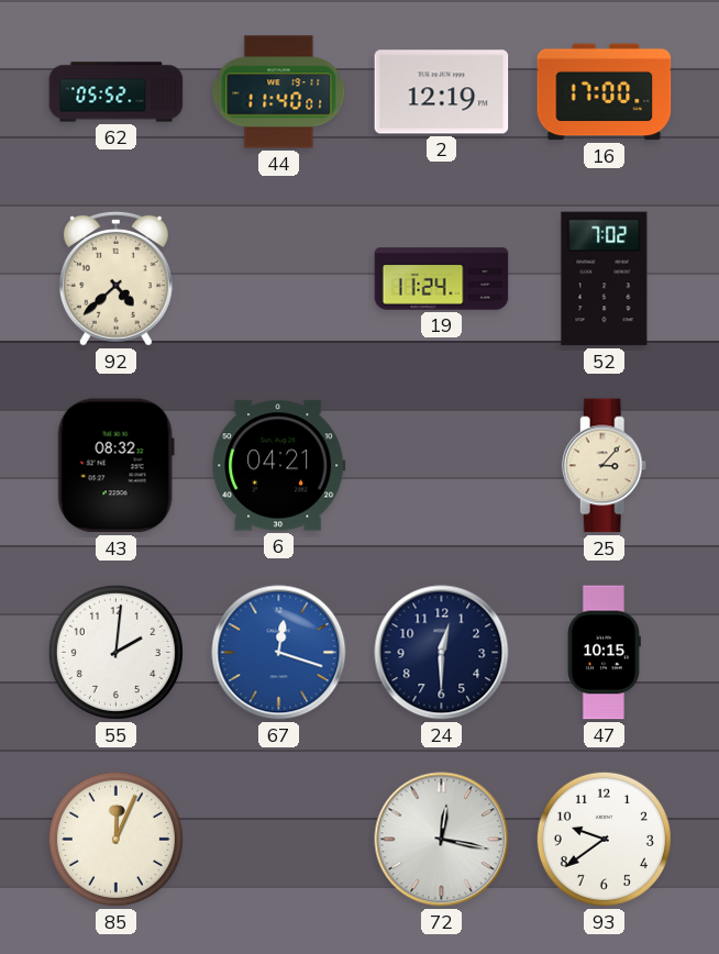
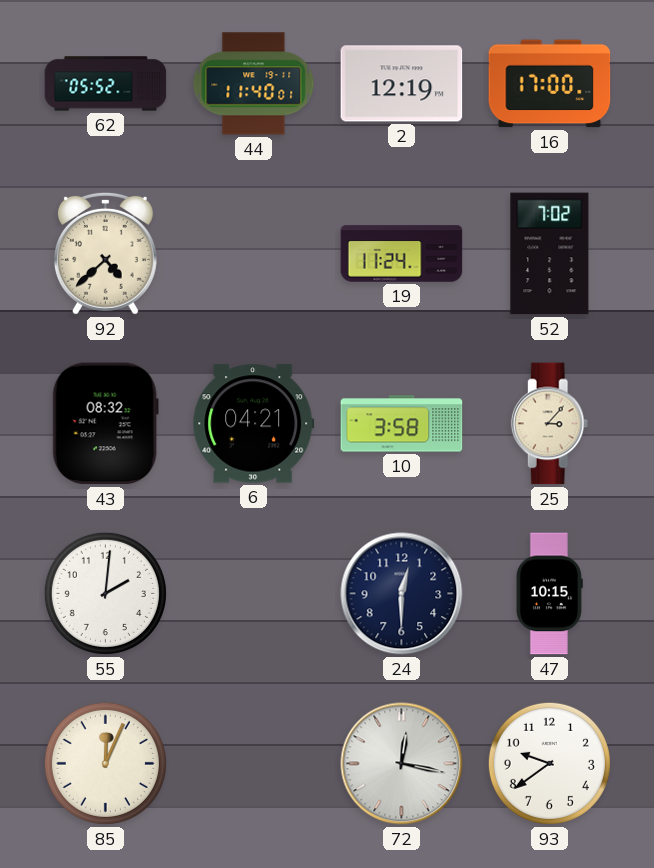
10: none -> 3:58
67: 12:18 -> none
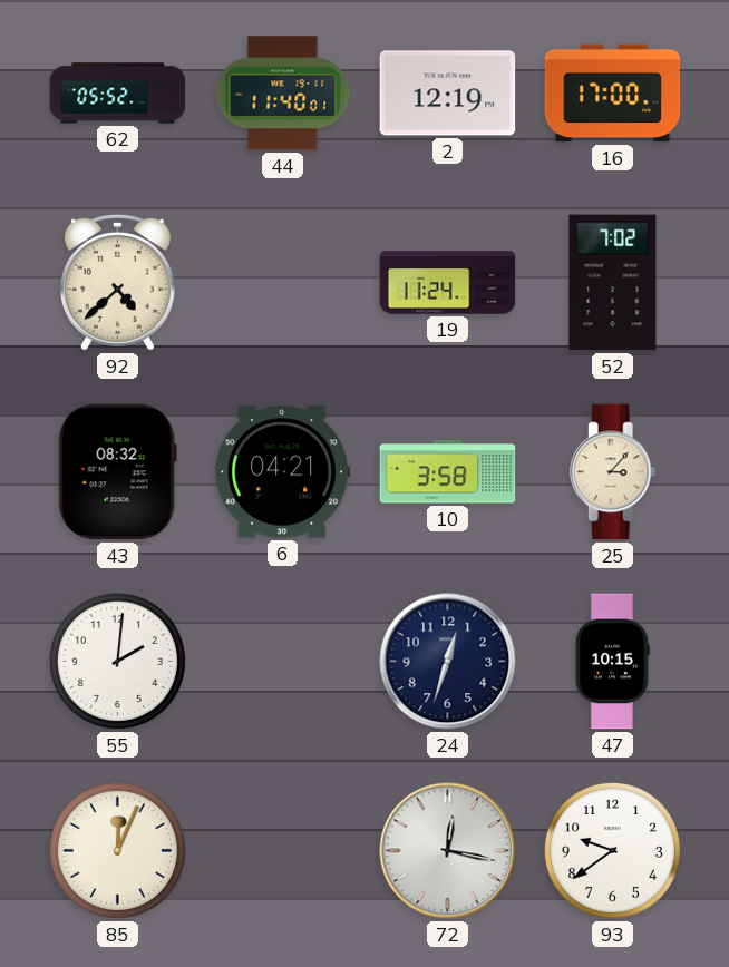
24: 12:30 -> 12:33
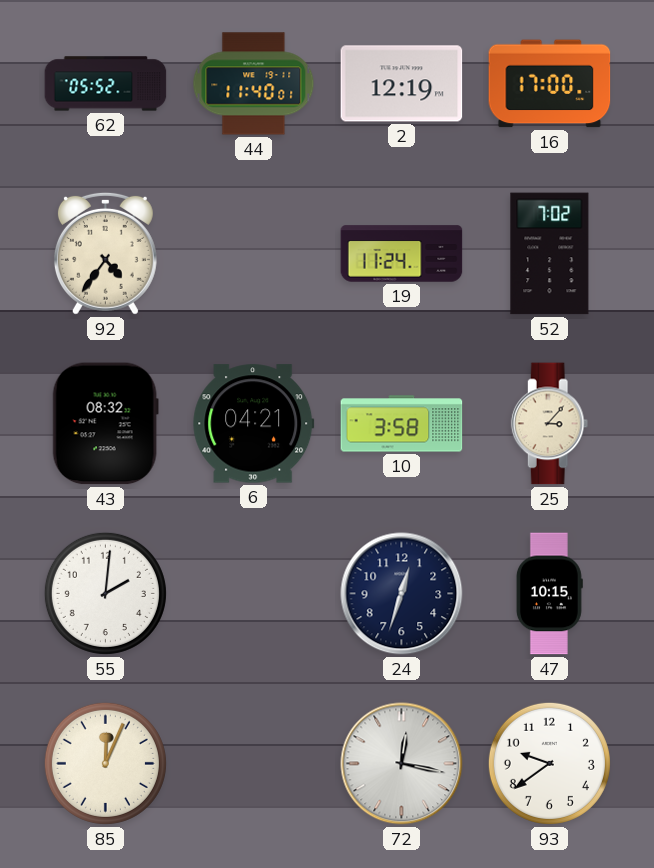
92: 4:38 -> 4:36
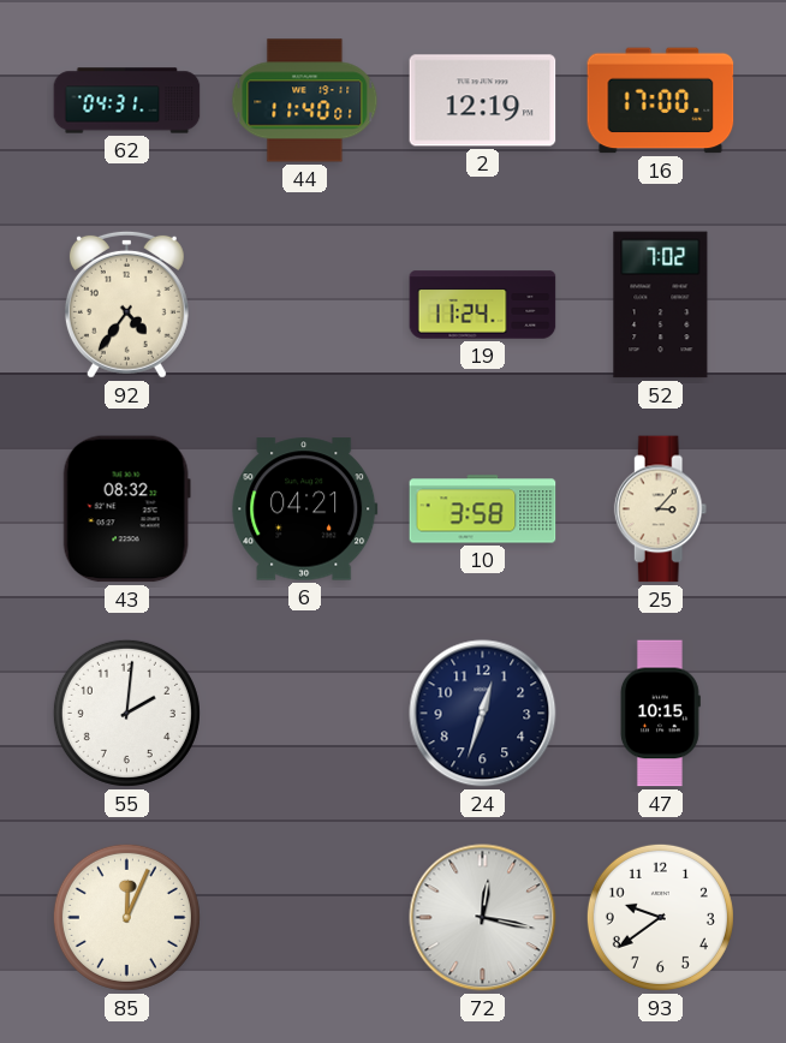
62: 05:52 -> 04:31
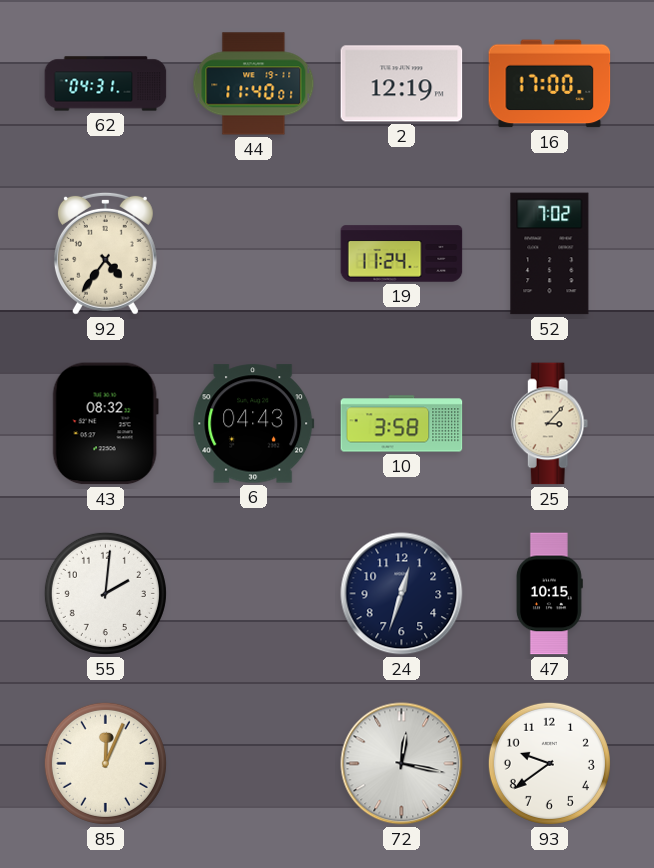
6: 04:21 -> 04:43
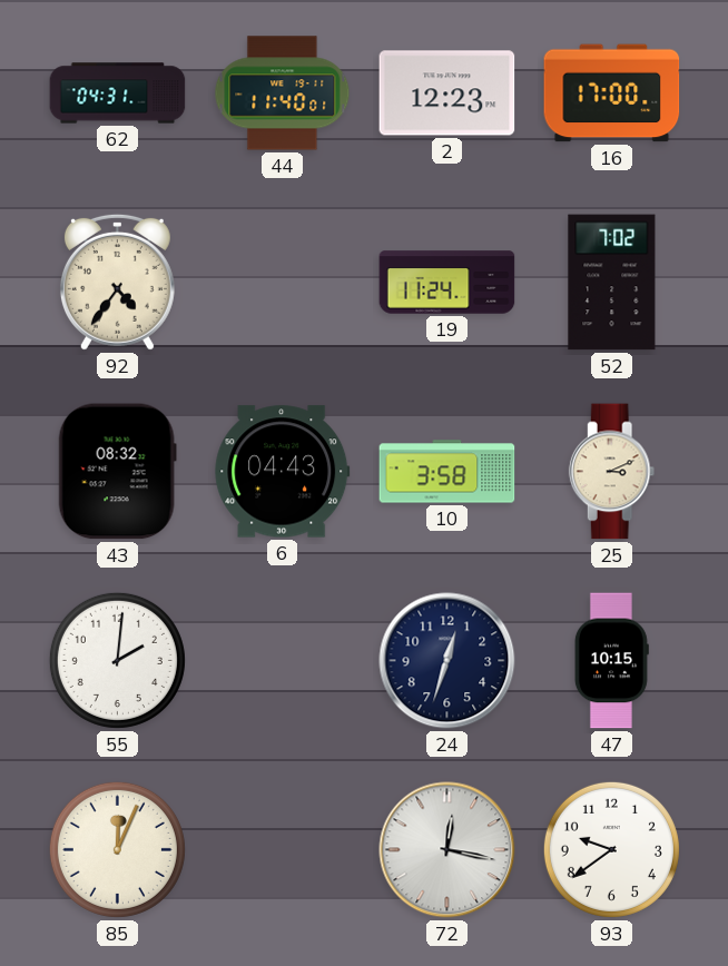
2: 12:19 -> 12:23
25: 3:07 -> 3:11
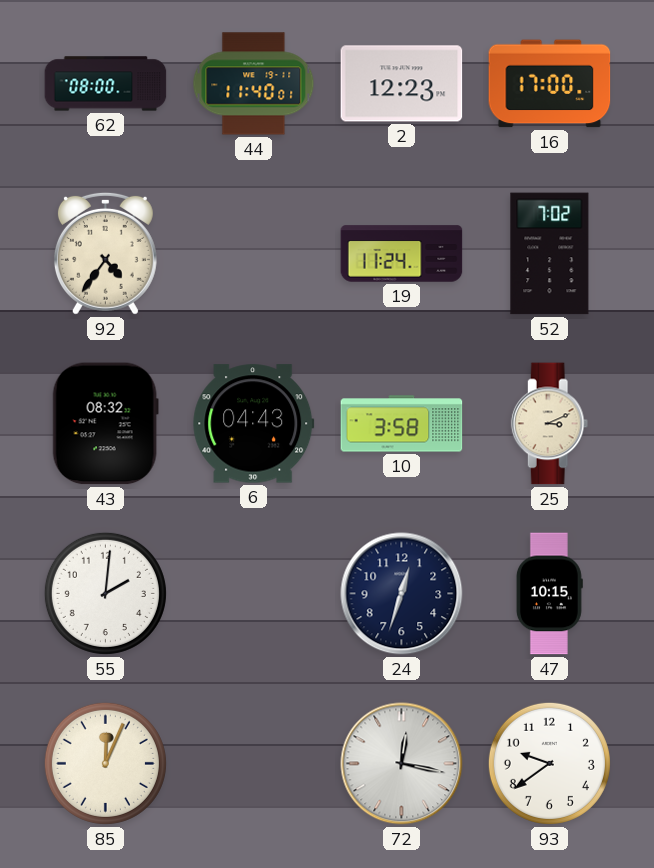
62: 04:31 -> 08:00
